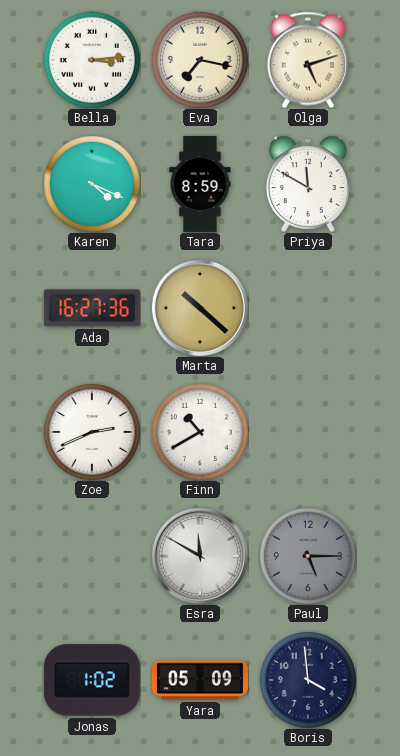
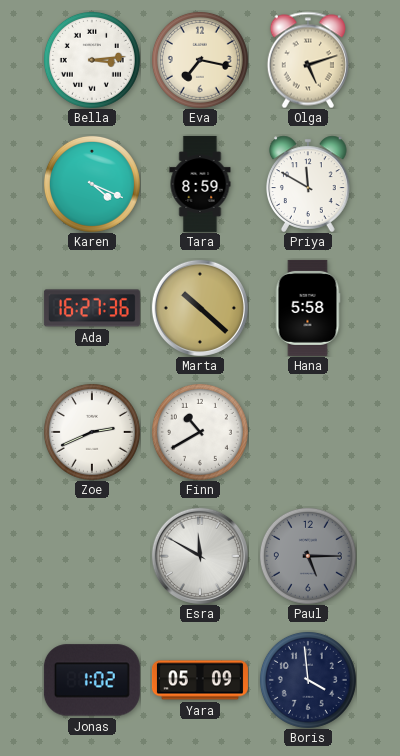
Hana: none -> 5:58
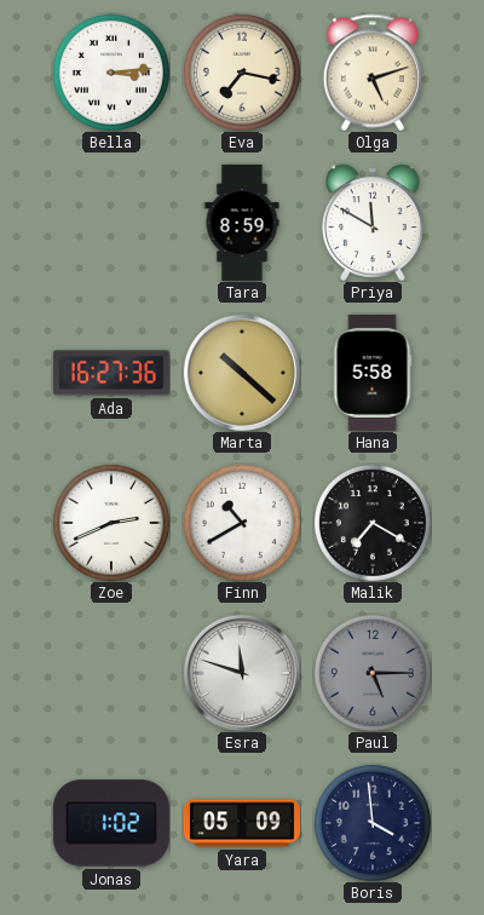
Karen: 4:19 -> none
Malik: none -> 7:20
Esra: 11:50 -> 11:48
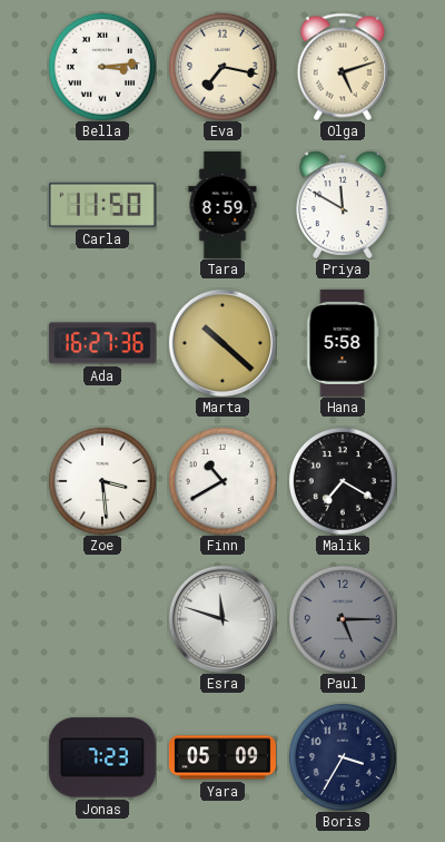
Carla: none -> 11:50
Zoe: 2:41 -> 3:29
Jonas: 1:02 -> 7:23
Boris: 3:59 -> 3:35
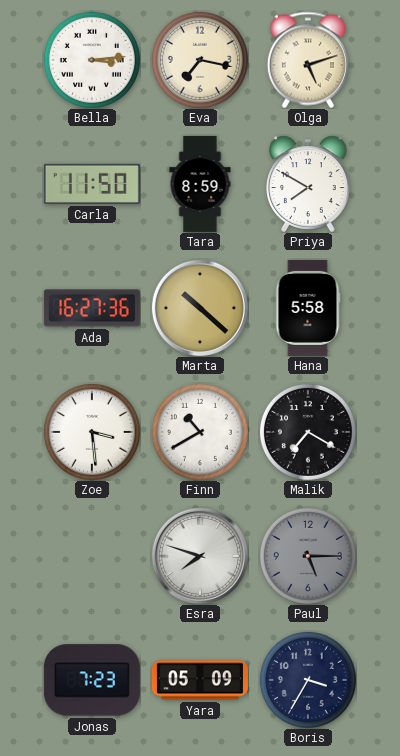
Priya: 11:50 -> 7:50
Esra: 11:48 -> 7:48
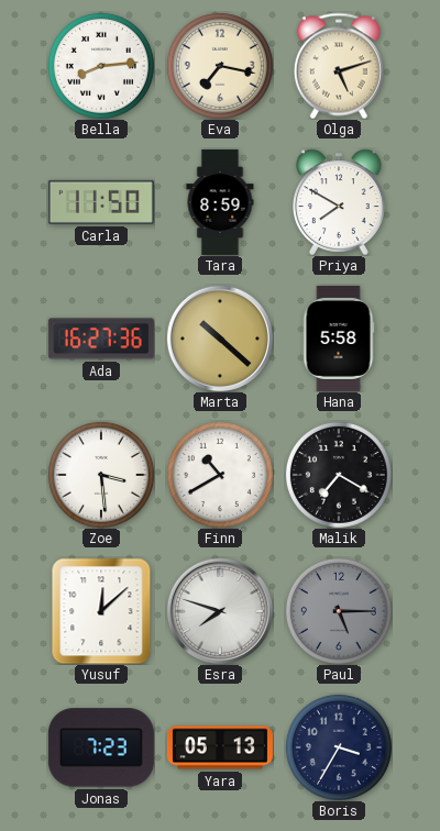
Bella: 3:14 -> 8:14
Yusuf: none -> 12:08
Yara: 05:09 -> 05:13
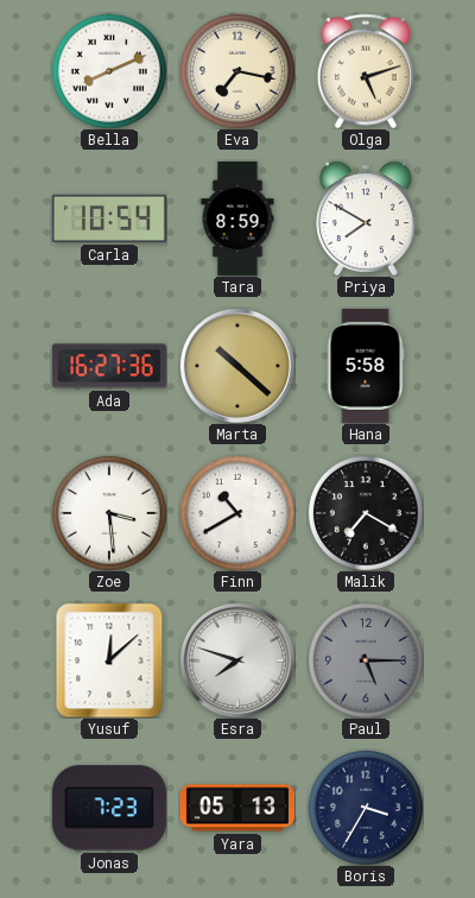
Bella: 8:14 -> 8:11
Carla: 11:50 -> 10:54
